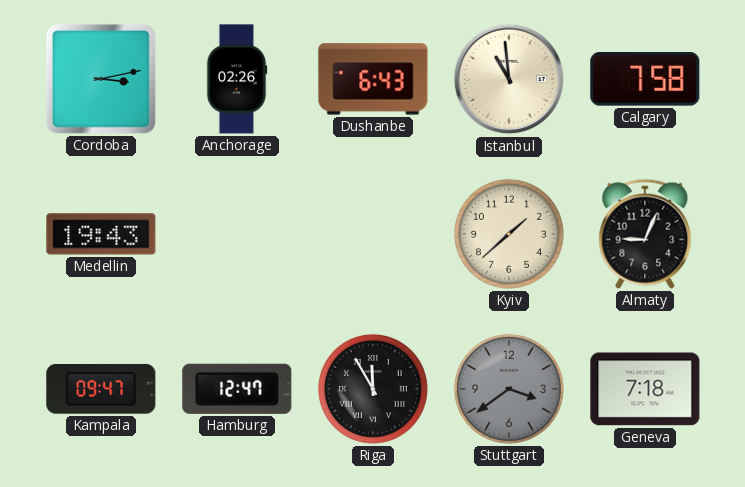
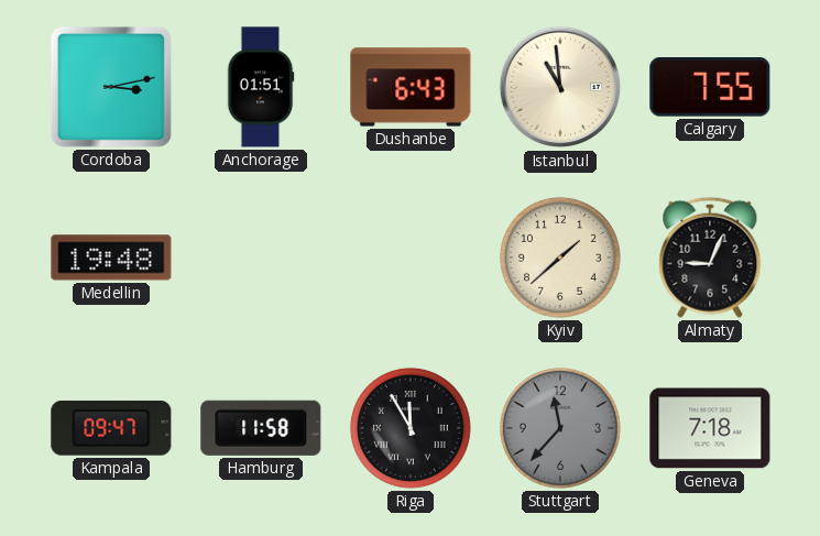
Anchorage: 02:26 -> 01:51
Calgary: 7:58 -> 7:55
Medellin: 19:43 -> 19:48
Hamburg: 12:47 -> 11:58
Stuttgart: 3:39 -> 11:37
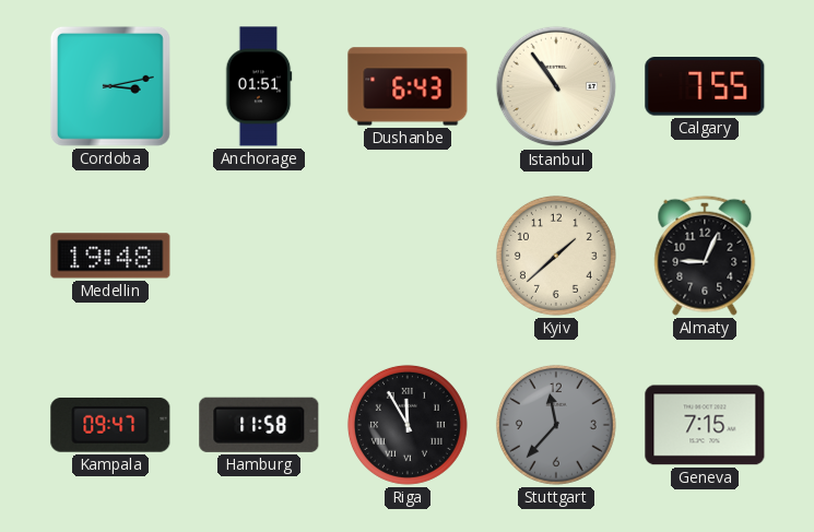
Istanbul: 10:59 -> 10:54
Geneva: 7:18 -> 7:15
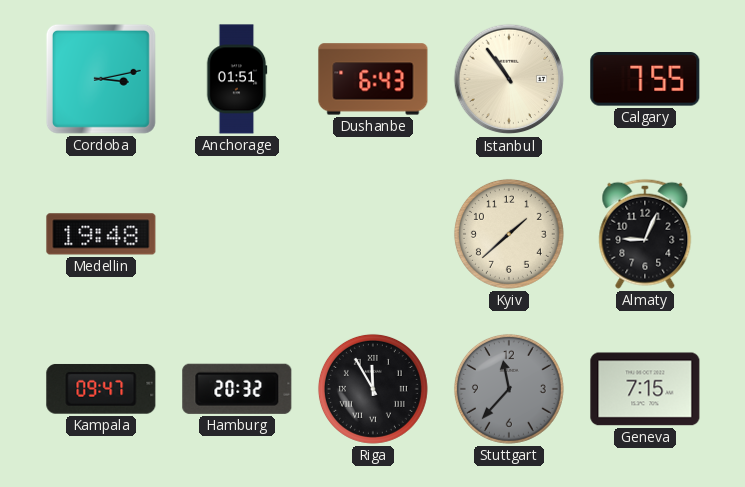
Hamburg: 11:58 -> 20:32
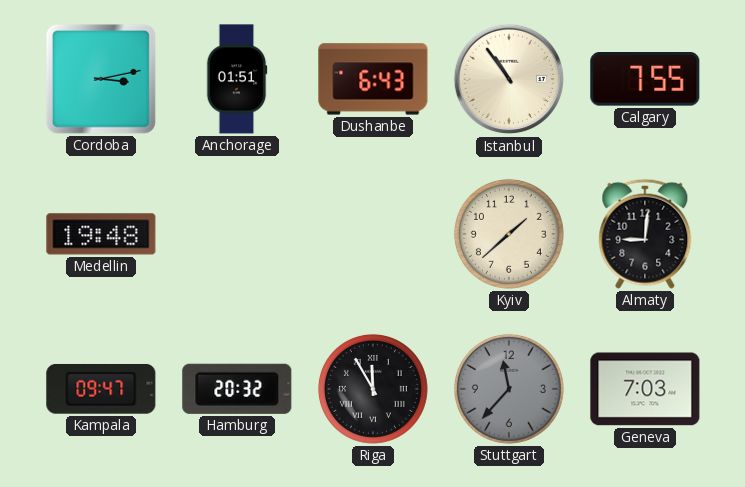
Almaty: 9:04 -> 9:01
Geneva: 7:15 -> 7:03
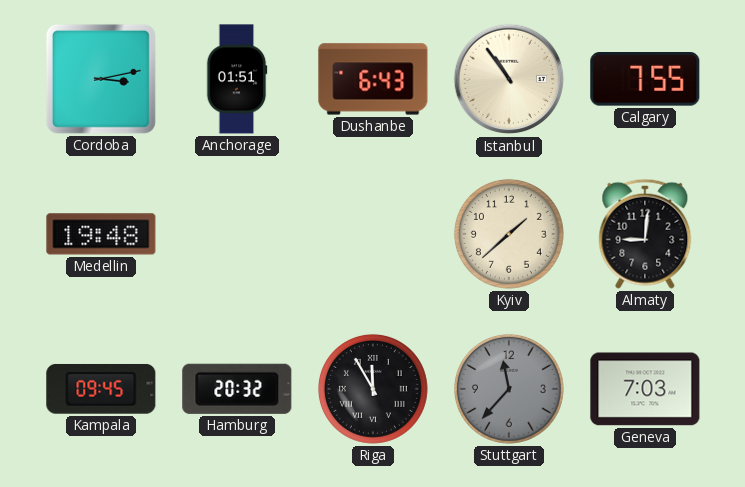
Kampala: 09:47 -> 09:45
